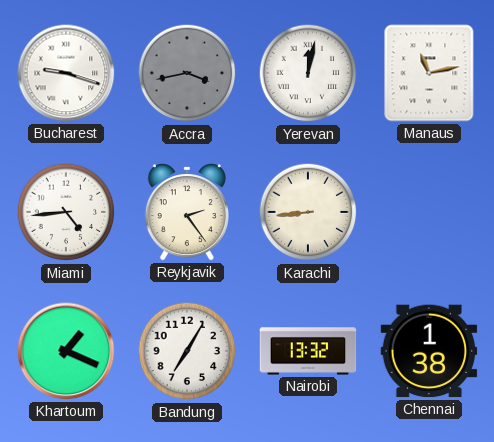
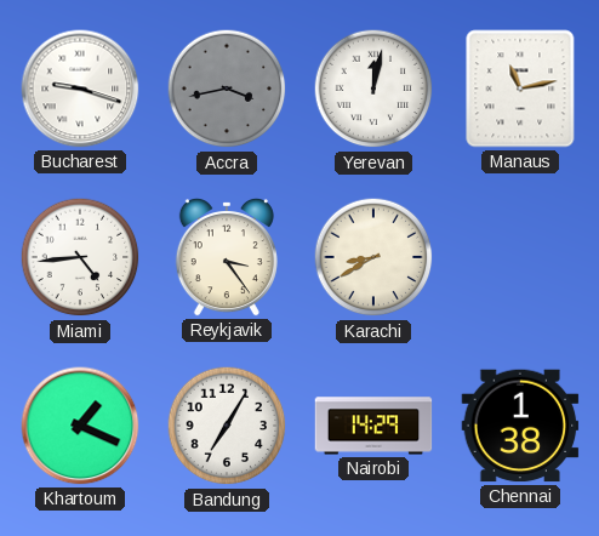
Reykjavik: 2:24 -> 3:24
Karachi: 8:44 -> 8:40
Nairobi: 13:32 -> 14:29
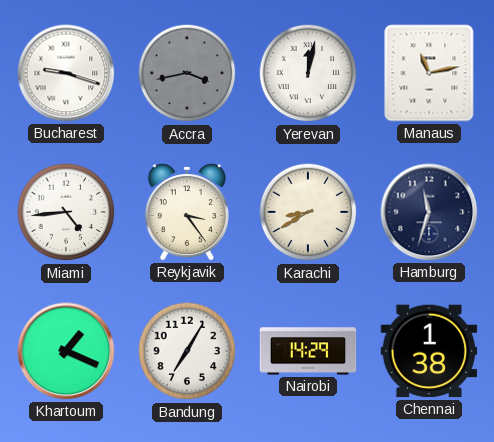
Hamburg: none -> 11:33
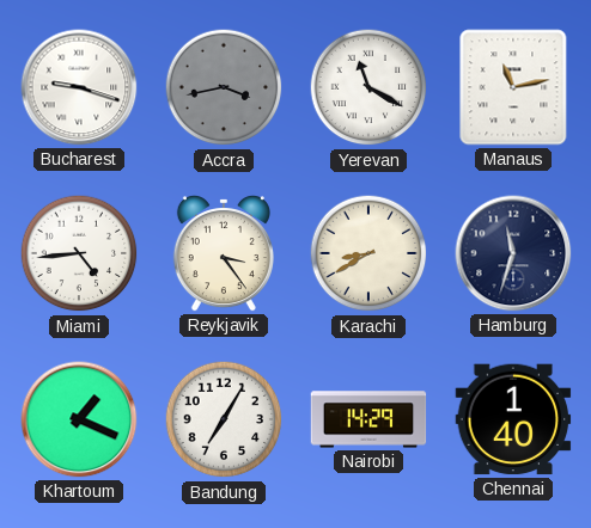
Yerevan: 12:02 -> 11:20
Chennai: 1:38 -> 1:40
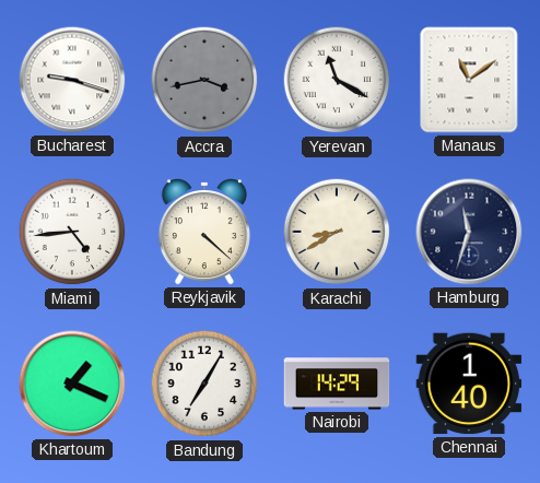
Manaus: 11:13 -> 11:09
Reykjavik: 3:24 -> 4:22
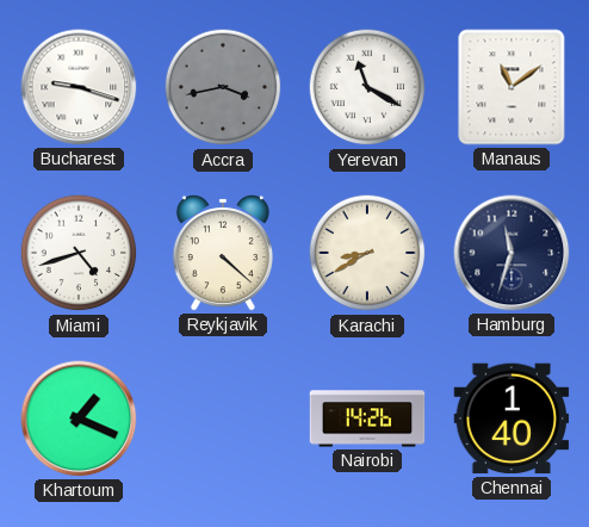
Miami: 4:44 -> 4:42
Bandung: 7:05 -> none
Nairobi: 14:29 -> 14:26
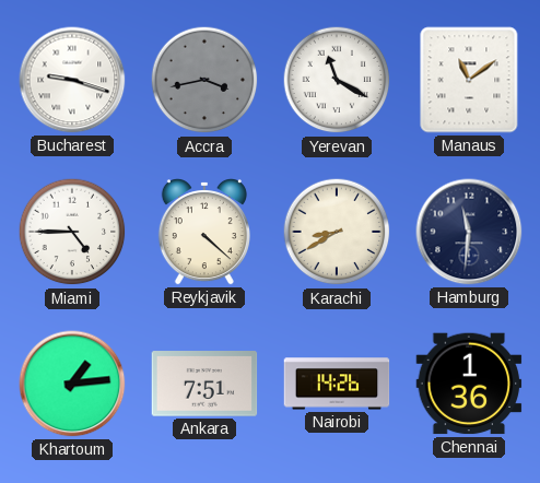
Miami: 4:42 -> 4:45
Hamburg: 11:33 -> 11:31
Khartoum: 1:19 -> 1:14
Ankara: none -> 7:51
Chennai: 1:40 -> 1:36
